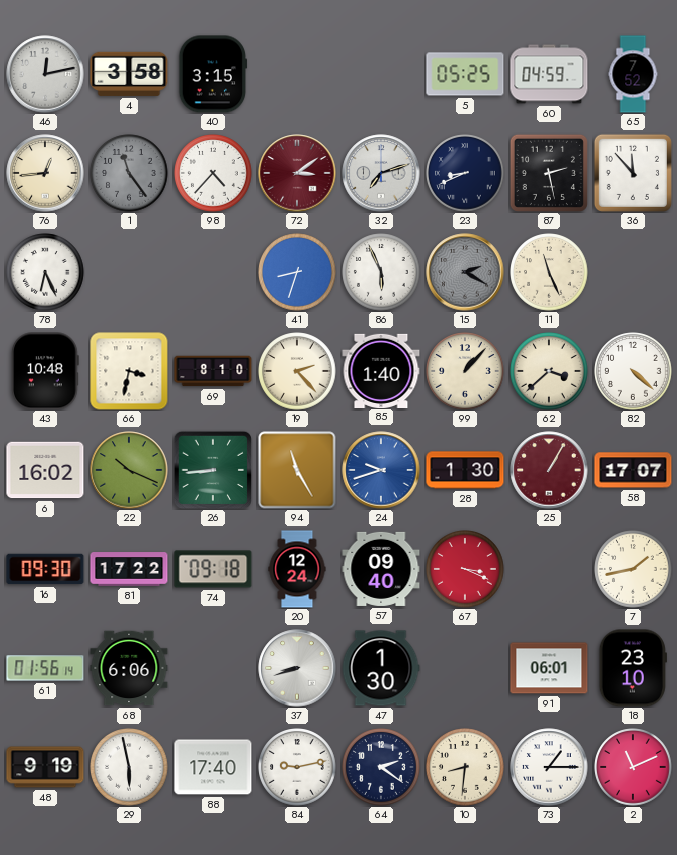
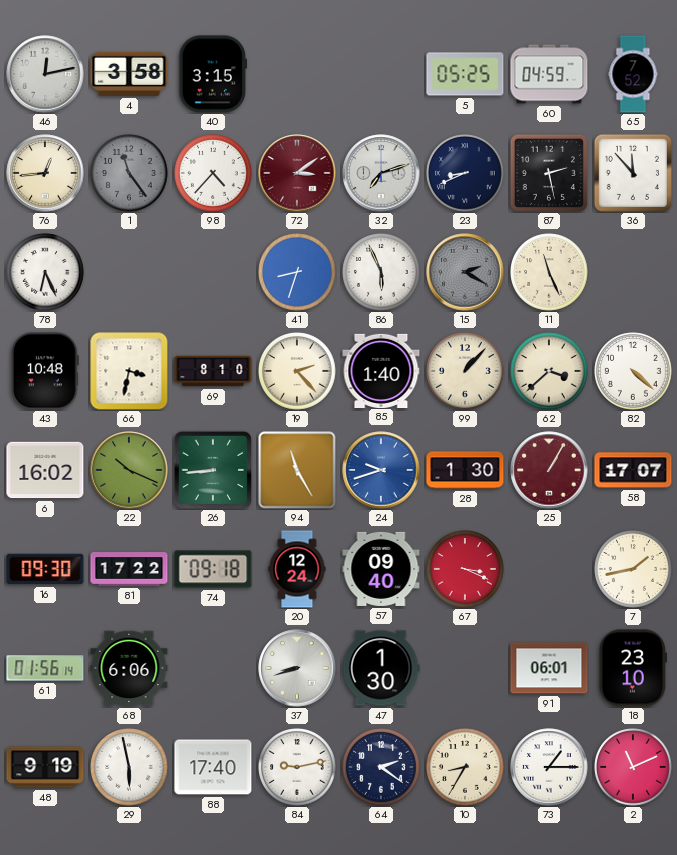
10: 8:31 -> 8:35
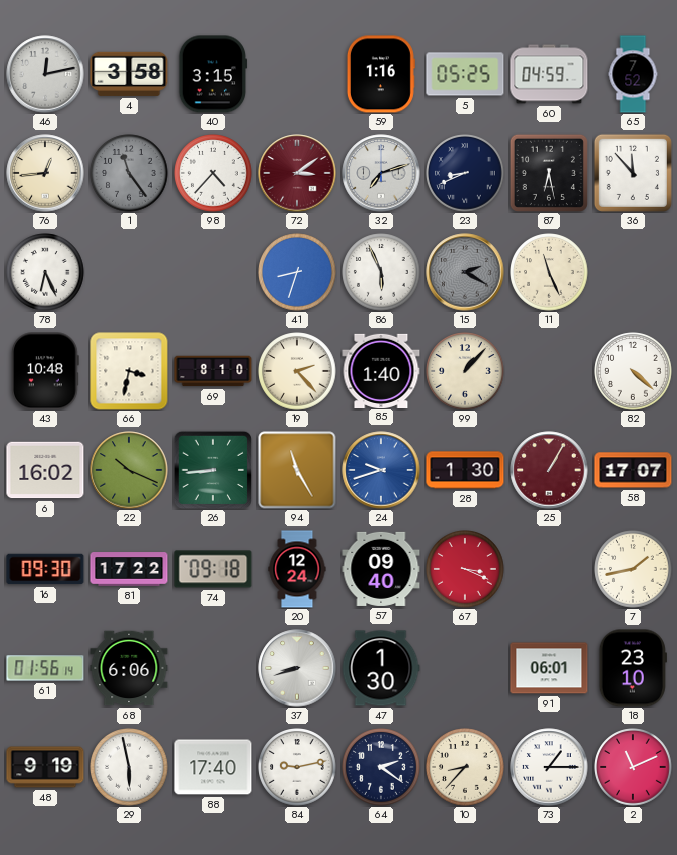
59: none -> 1:16
87: 2:28 -> 6:28
62: 3:38 -> none
10: 8:35 -> 8:37
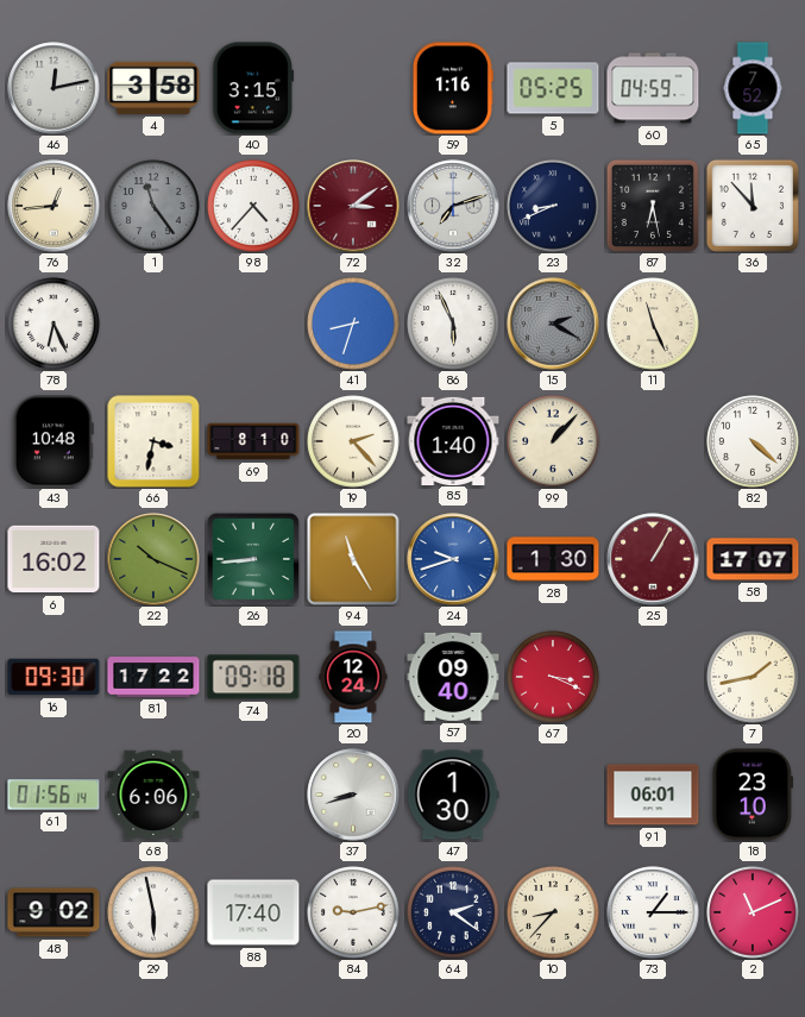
48: 9:19 -> 9:02
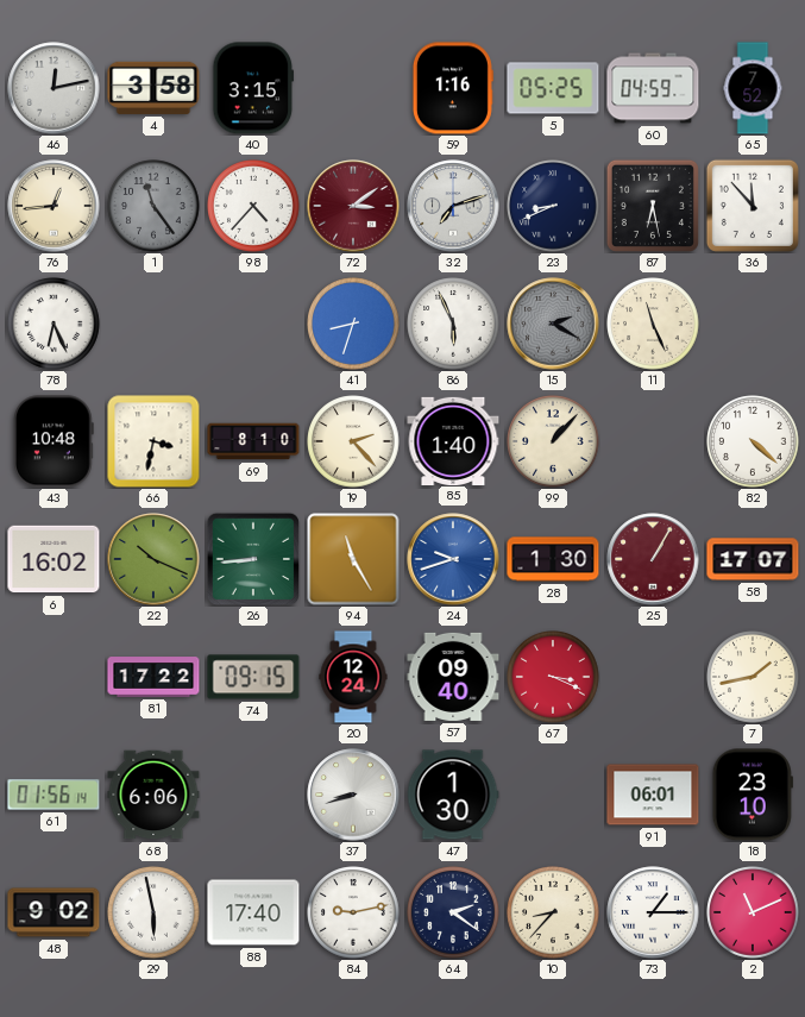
16: 09:30 -> none
74: 09:18 -> 09:15
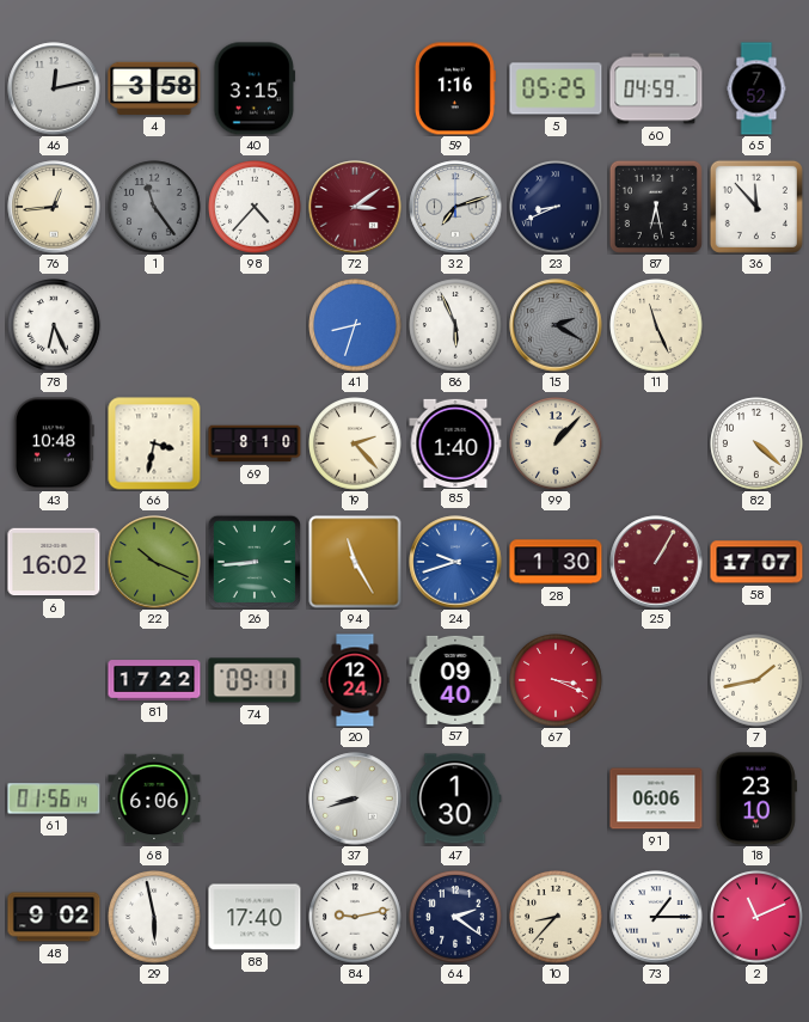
74: 09:15 -> 09:11
91: 06:01 -> 06:06
